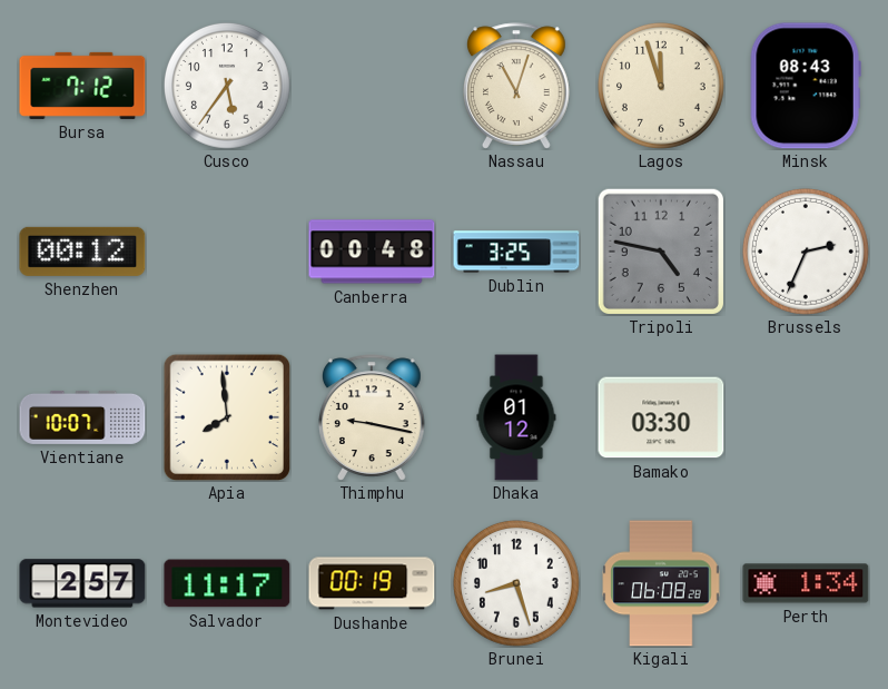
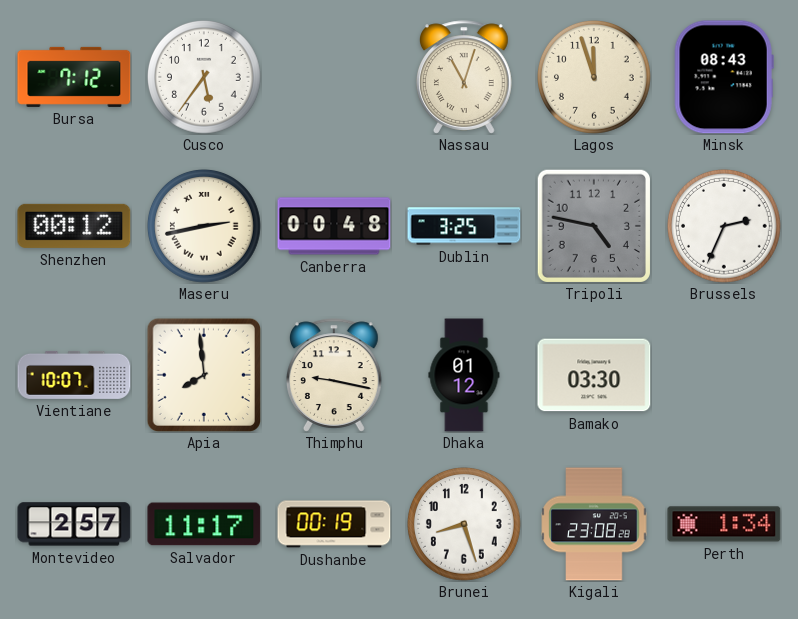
Maseru: none -> 2:43
Kigali: 06:08 -> 23:08
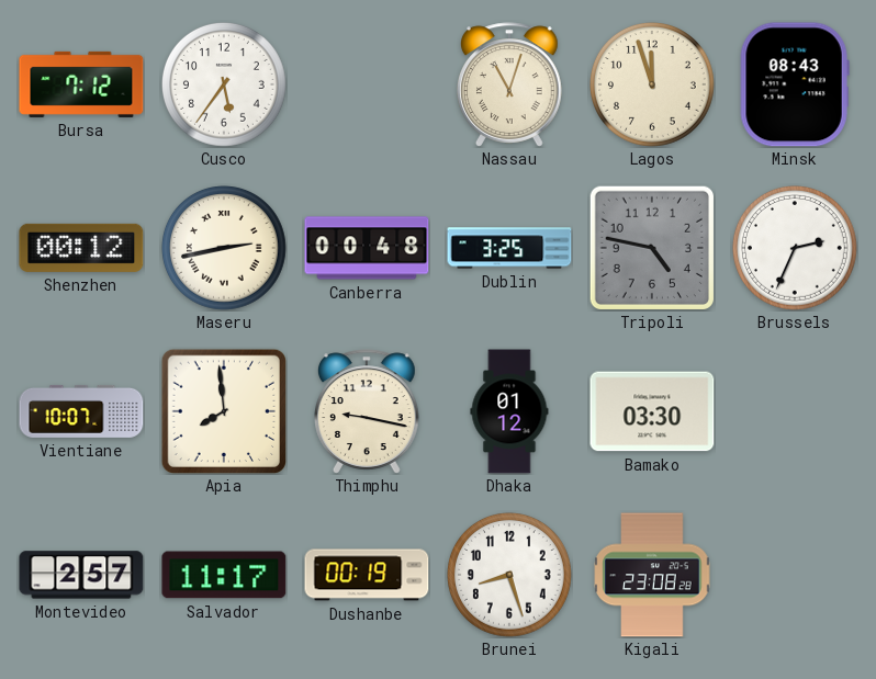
Perth: 1:34 -> none
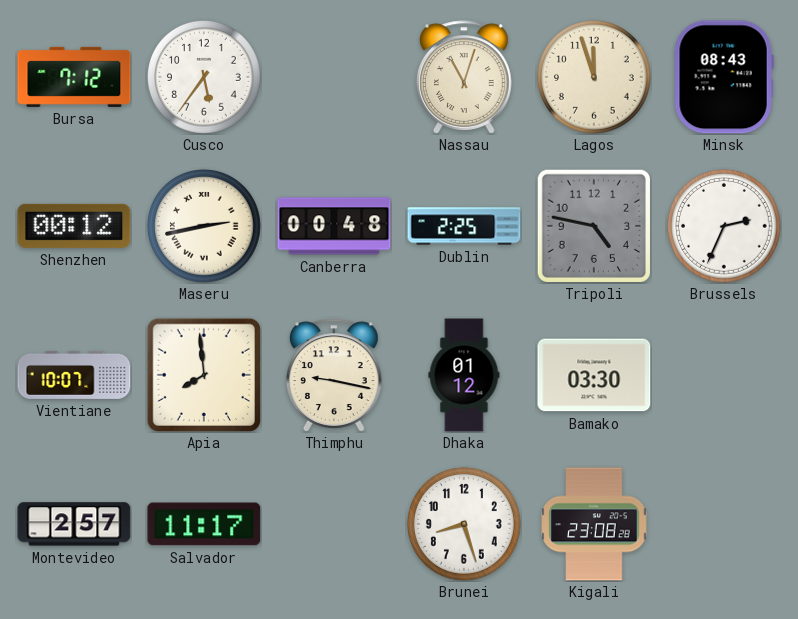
Dublin: 3:25 -> 2:25
Dushanbe: 00:19 -> none
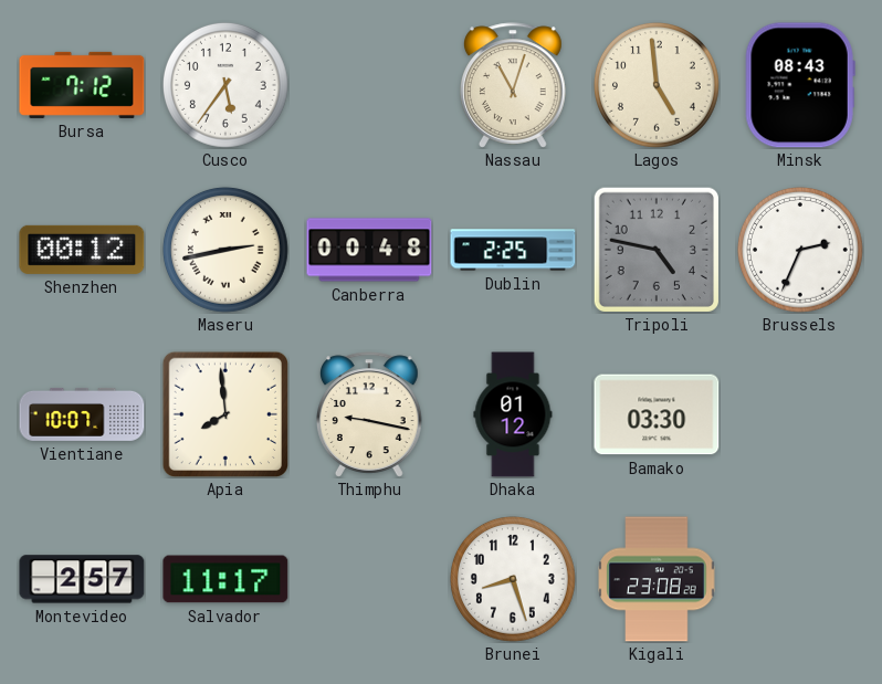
Lagos: 11:57 -> 4:59
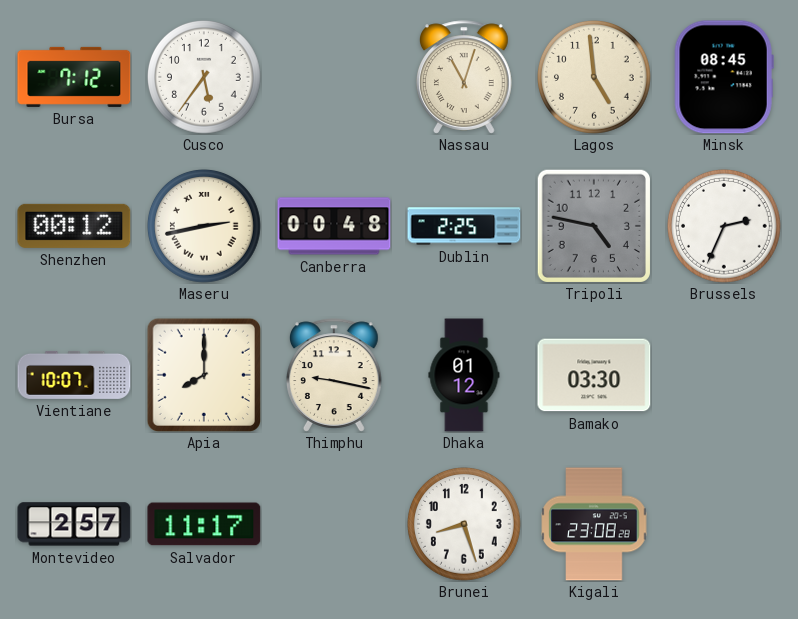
Minsk: 08:43 -> 08:45
Apia: 7:59 -> 8:00
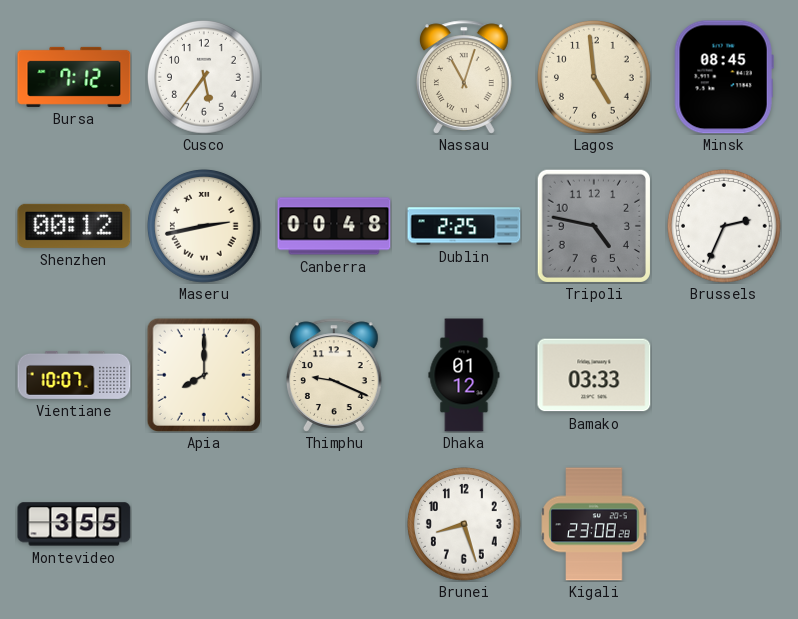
Thimphu: 9:17 -> 9:19
Bamako: 03:30 -> 03:33
Montevideo: 2:57 -> 3:55
Salvador: 11:17 -> none
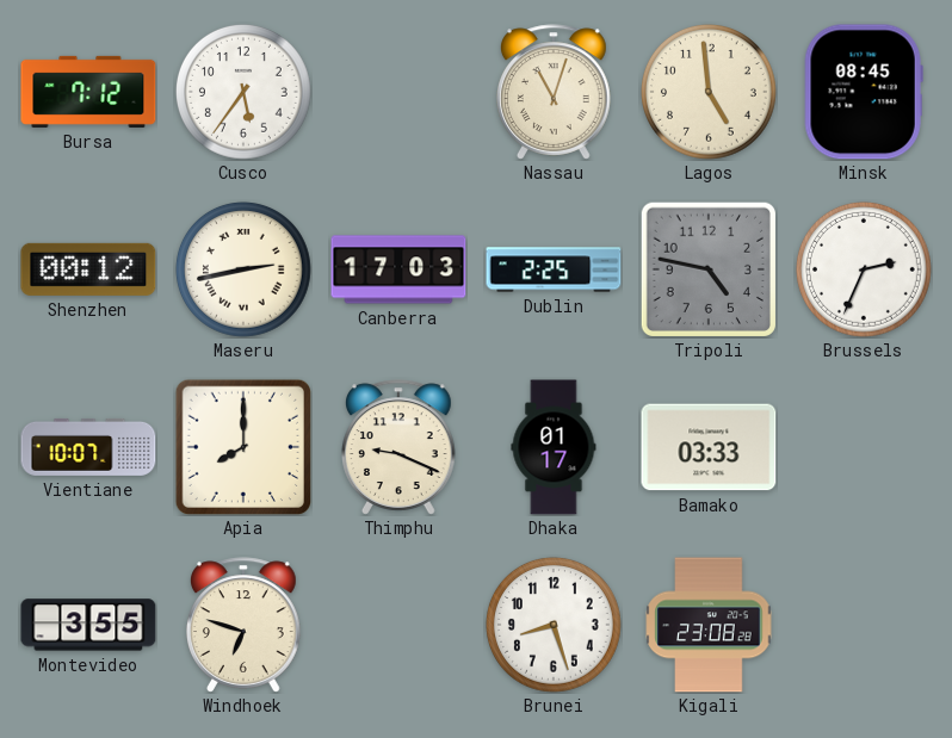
Canberra: 00:48 -> 17:03
Dhaka: 01:12 -> 01:17
Windhoek: none -> 6:48
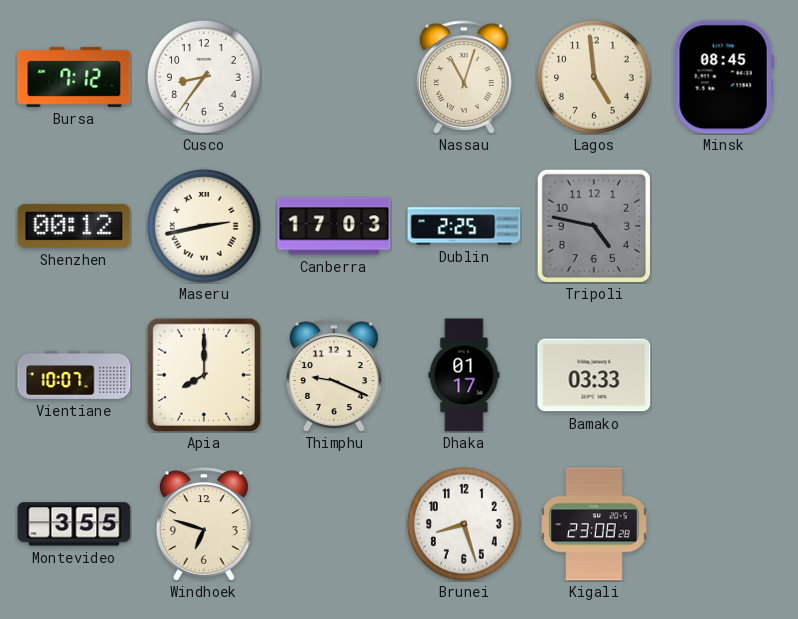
Cusco: 5:36 -> 8:36
Brussels: 2:34 -> none
